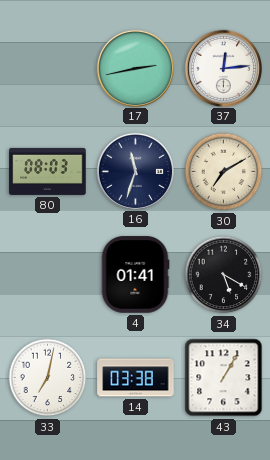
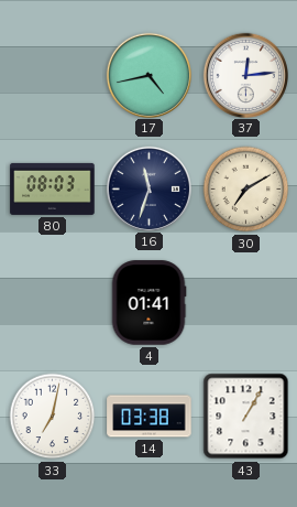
17: 2:43 -> 4:43
34: 5:20 -> none
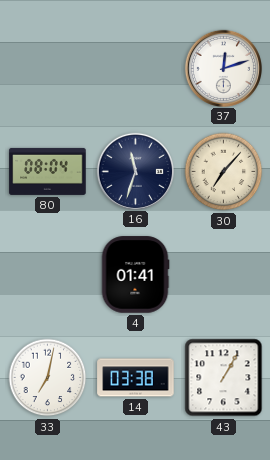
17: 4:43 -> none
37: 12:14 -> 12:12
80: 08:03 -> 08:04
30: 7:10 -> 7:07
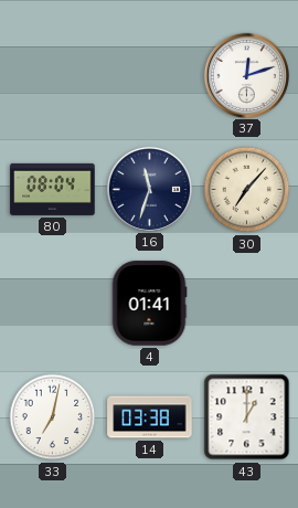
43: 1:05 -> 1:00
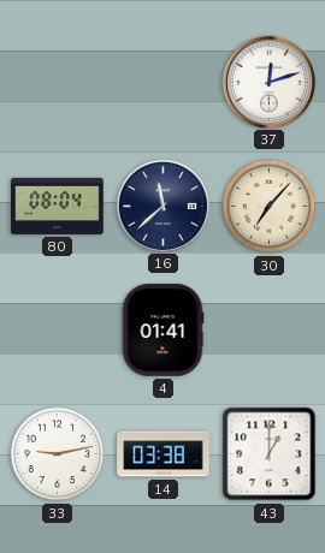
16: 11:33 -> 11:38
33: 7:02 -> 9:13
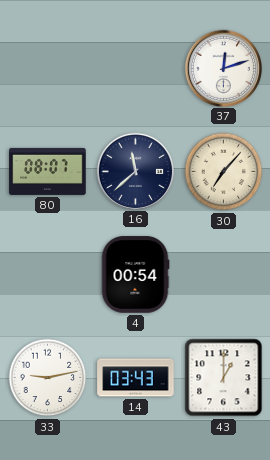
80: 08:04 -> 08:07
4: 01:41 -> 00:54
14: 03:38 -> 03:43
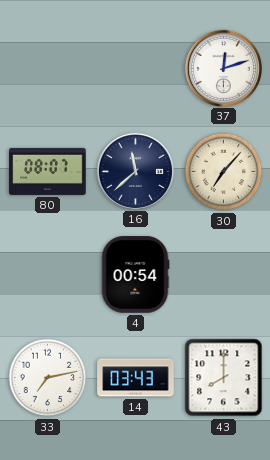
33: 9:13 -> 7:13
43: 1:00 -> 8:00
